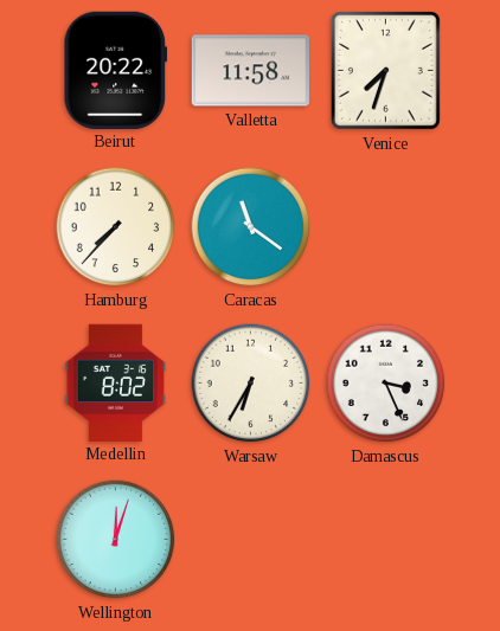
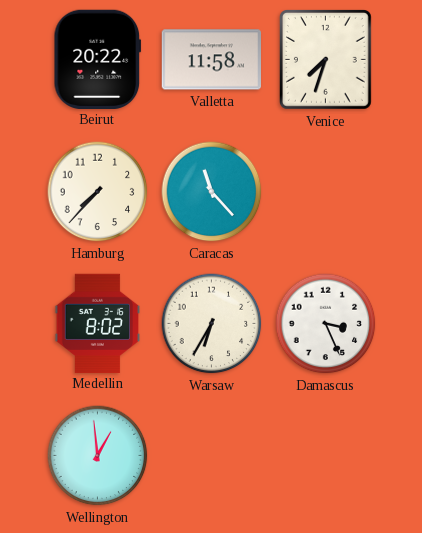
Caracas: 11:21 -> 11:23
Wellington: 12:03 -> 12:59
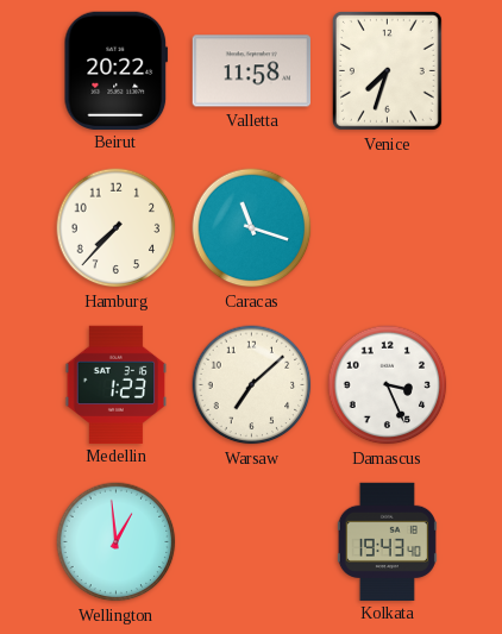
Caracas: 11:23 -> 11:18
Medellin: 8:02 -> 1:23
Warsaw: 6:35 -> 7:08
Kolkata: none -> 19:43
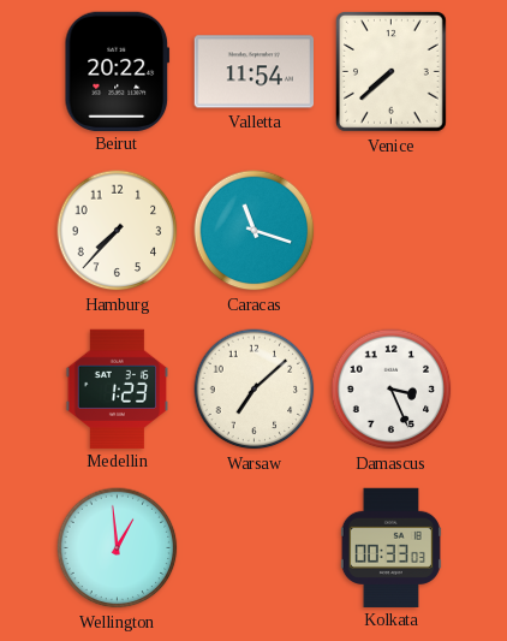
Valletta: 11:58 -> 11:54
Venice: 7:33 -> 7:38
Kolkata: 19:43 -> 00:33
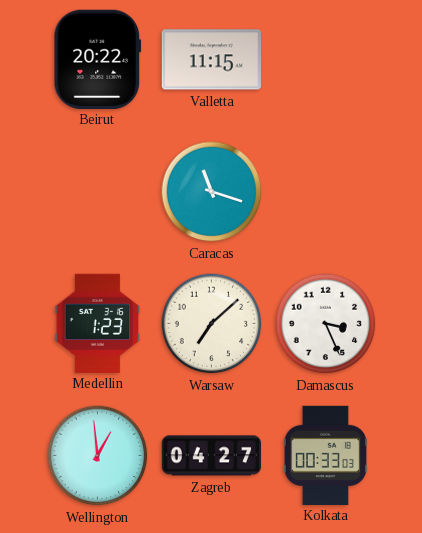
Valletta: 11:54 -> 11:15
Venice: 7:38 -> none
Hamburg: 7:37 -> none
Zagreb: none -> 04:27
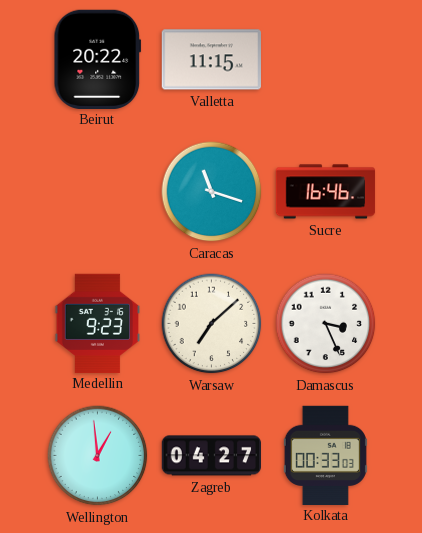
Sucre: none -> 16:46
Medellin: 1:23 -> 9:23
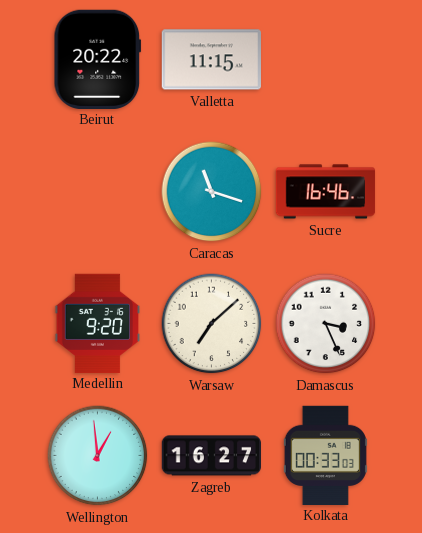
Medellin: 9:23 -> 9:20
Zagreb: 04:27 -> 16:27
